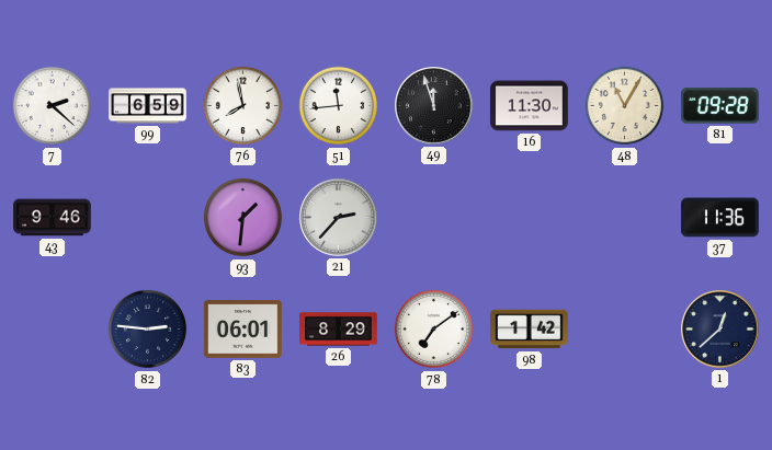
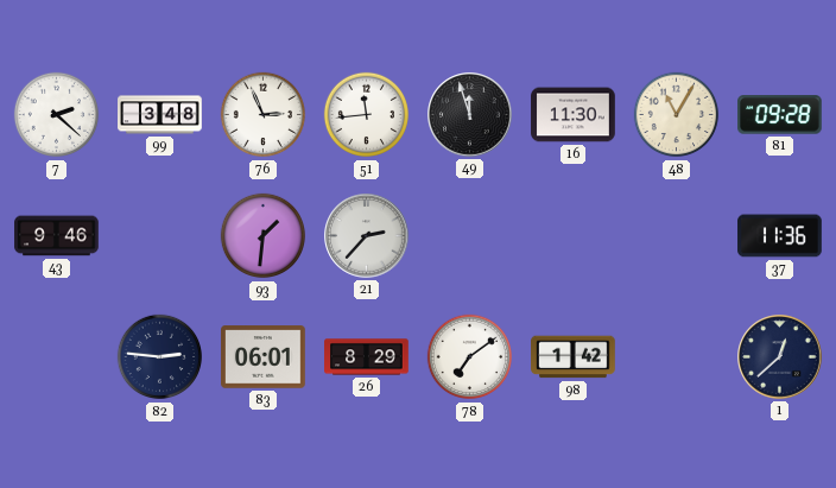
99: 6:59 -> 3:48
76: 7:58 -> 2:56
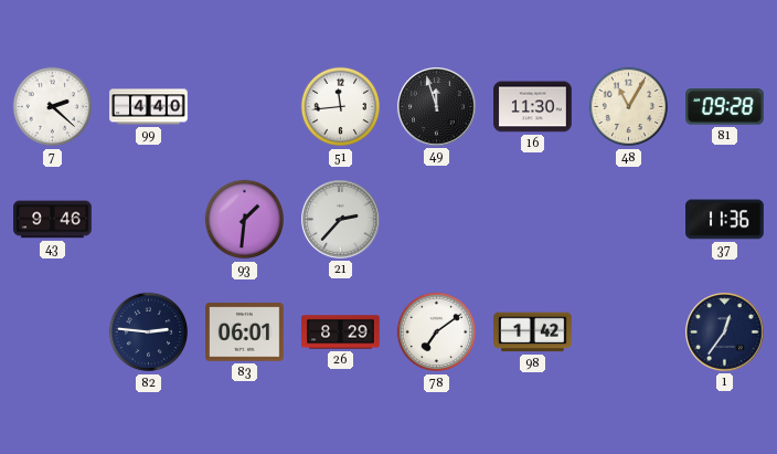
99: 3:48 -> 4:40
76: 2:56 -> none
1: 12:38 -> 12:36
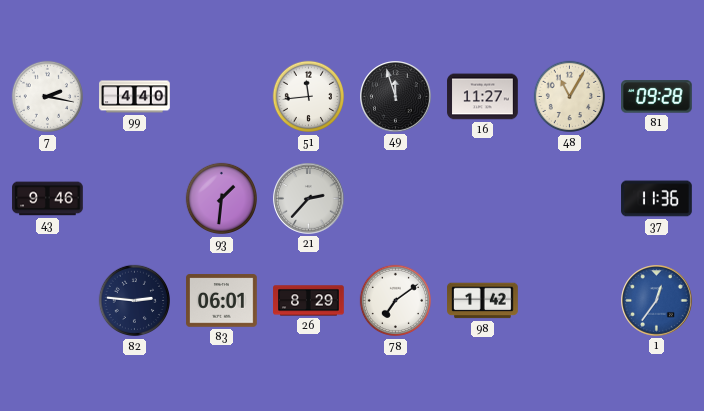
7: 2:22 -> 2:17
16: 11:30 -> 11:27
1 dial: navy -> blue
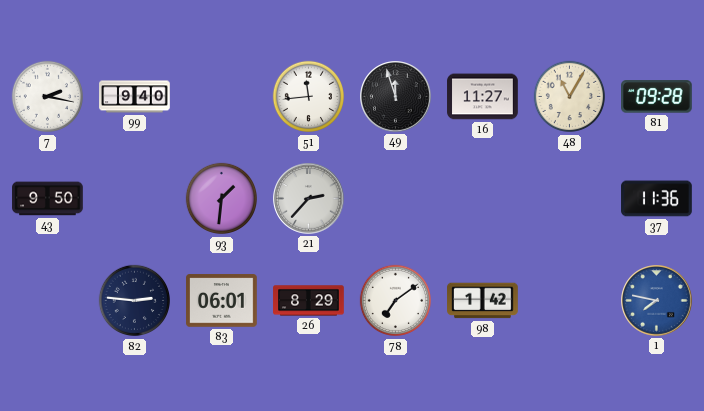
99: 4:40 -> 9:40
43: 9:46 -> 9:50
1: 12:36 -> 7:47
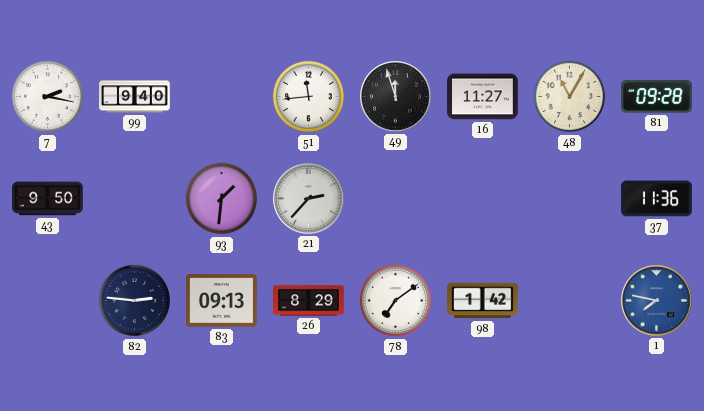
83: 06:01 -> 09:13
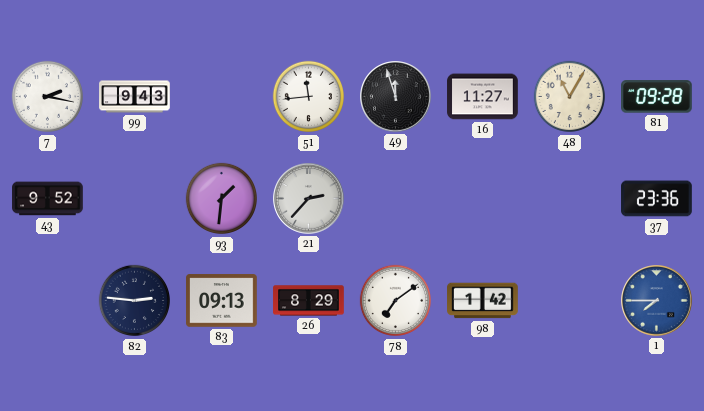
99: 9:40 -> 9:43
43: 9:50 -> 9:52
37: 11:36 -> 23:36
1: 7:47 -> 7:45
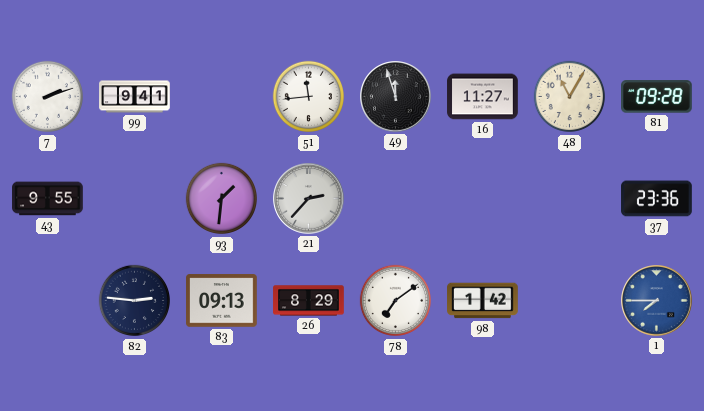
7: 2:17 -> 2:12
99: 9:43 -> 9:41
43: 9:52 -> 9:55
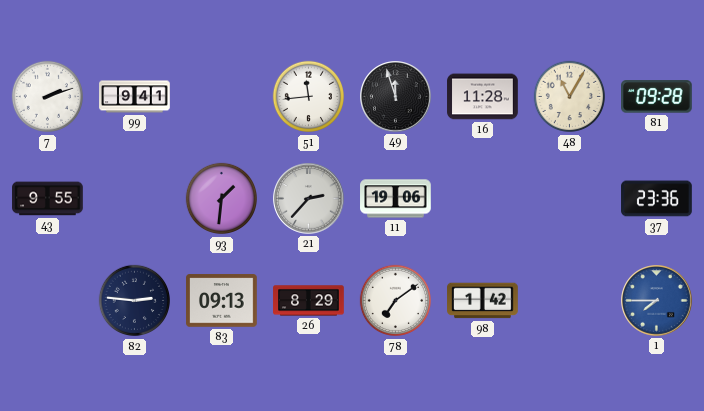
16: 11:27 -> 11:28
11: none -> 19:06
